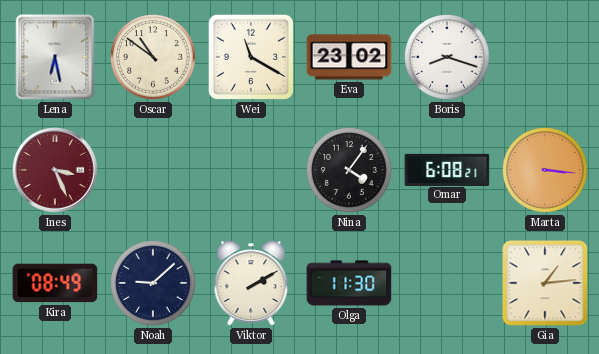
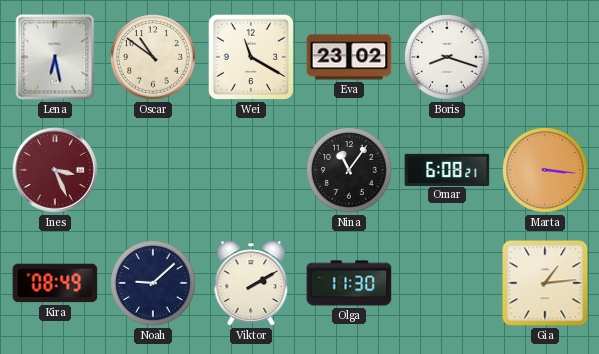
Nina: 4:06 -> 11:06
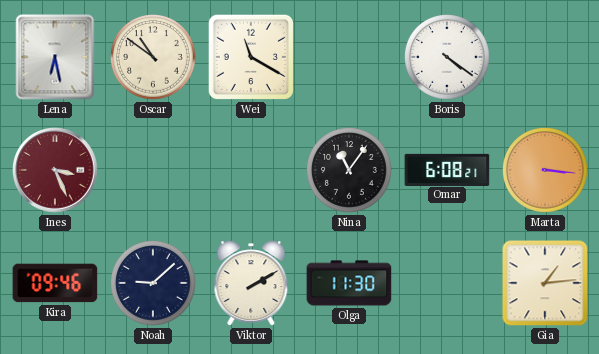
Eva: 23:02 -> none
Boris: 8:18 -> 4:21
Kira: 08:49 -> 09:46
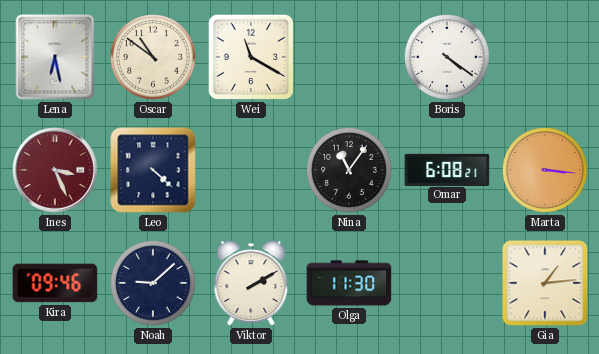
Leo: none -> 4:22
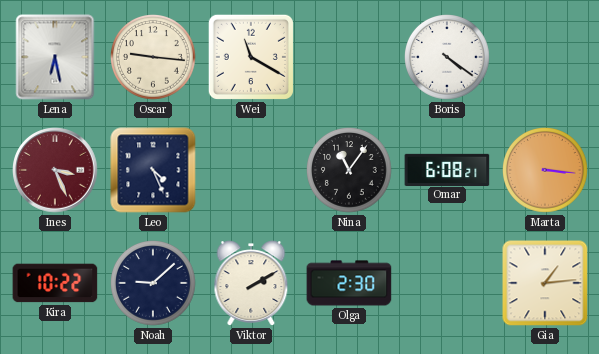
Oscar: 10:51 -> 9:16
Leo: 4:22 -> 4:26
Kira: 09:46 -> 10:22
Olga: 11:30 -> 2:30
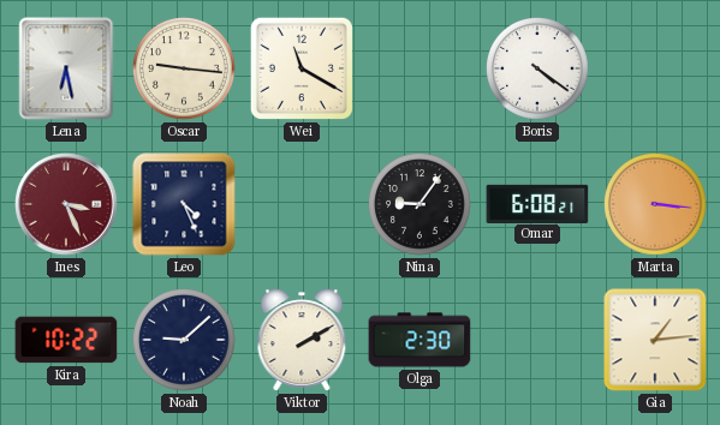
Nina: 11:06 -> 9:06
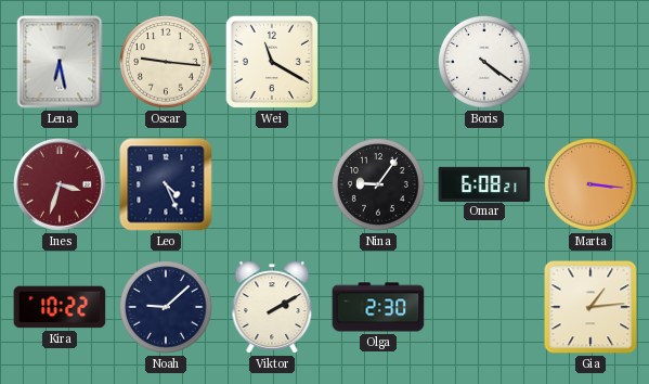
Ines: 3:26 -> 3:33
